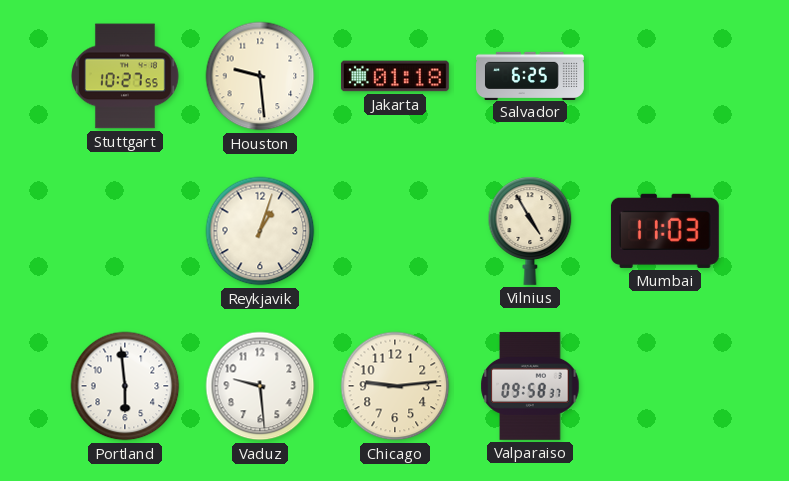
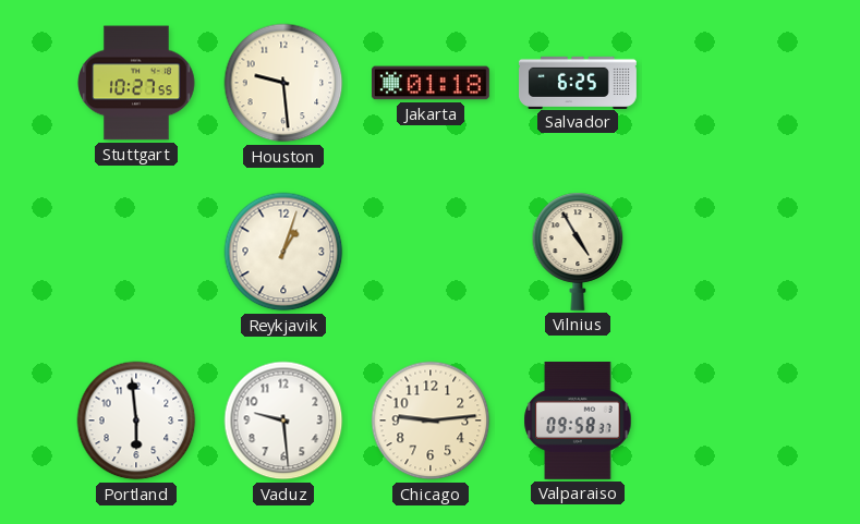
Mumbai: 11:03 -> none
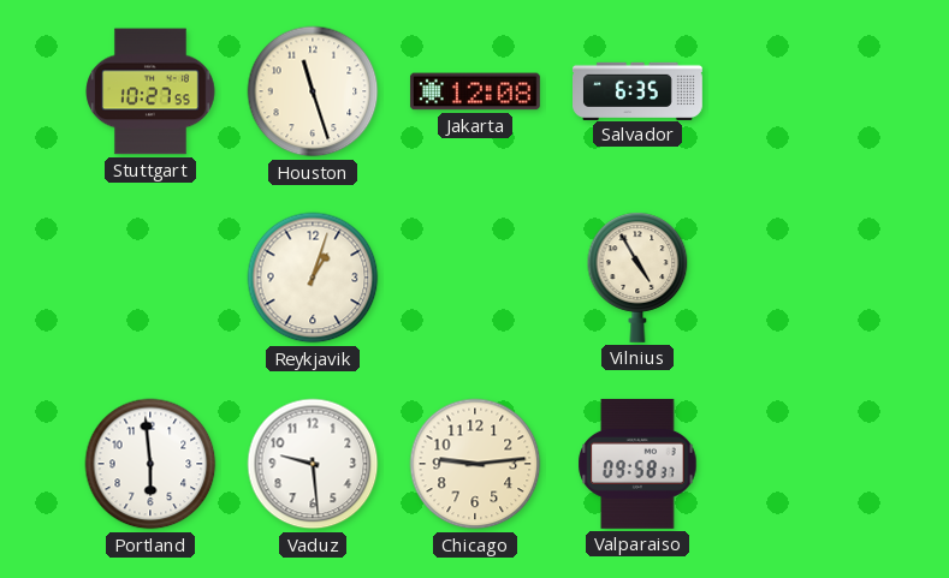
Houston: 9:29 -> 11:27
Jakarta: 01:18 -> 12:08
Salvador: 6:25 -> 6:35
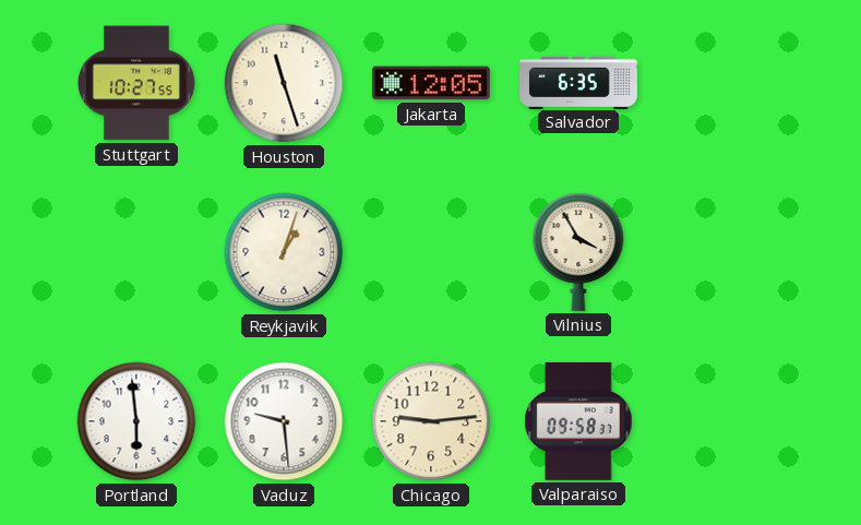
Jakarta: 12:08 -> 12:05
Vilnius: 4:55 -> 3:55
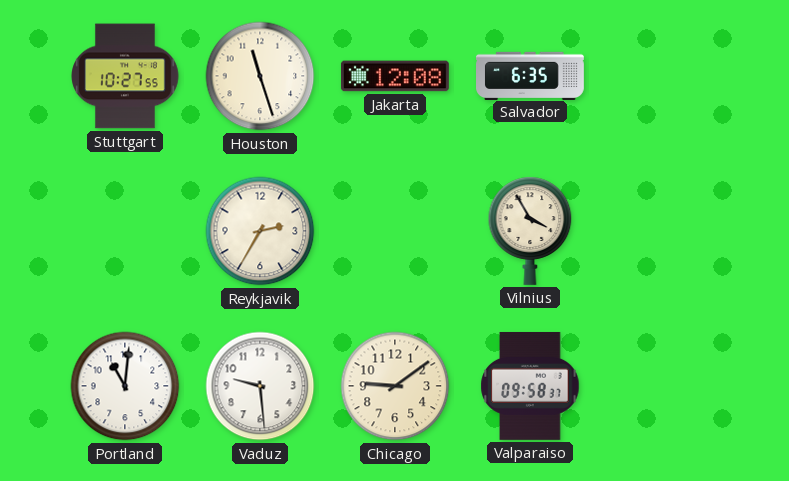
Jakarta: 12:05 -> 12:08
Reykjavik: 1:03 -> 2:35
Portland: 5:59 -> 11:01
Chicago: 9:14 -> 9:09
